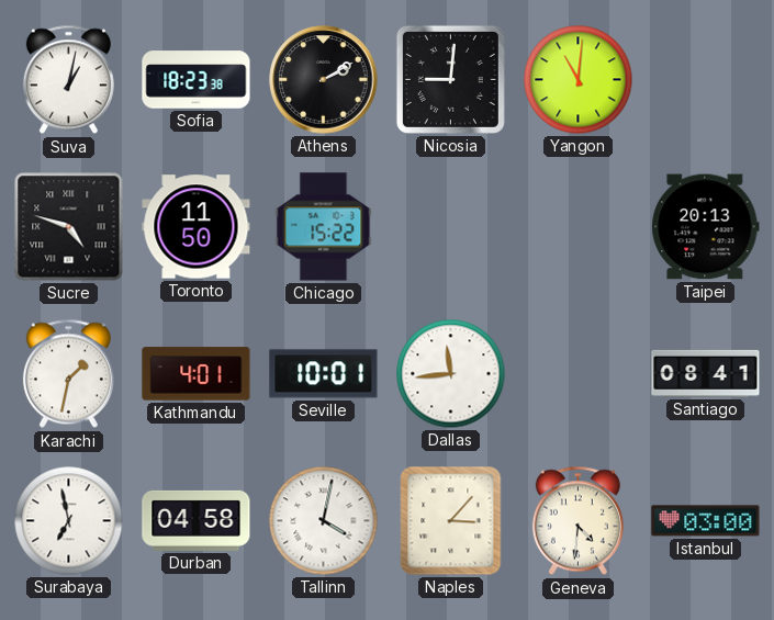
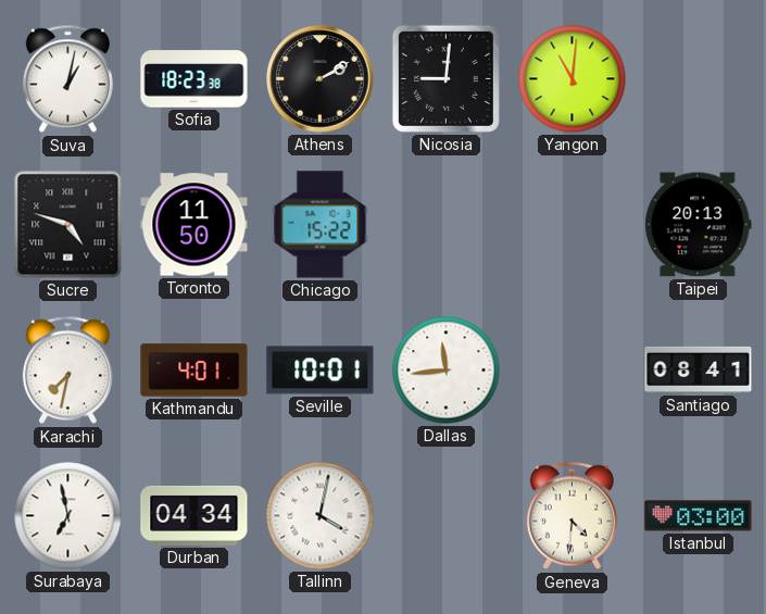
Karachi: 1:32 -> 7:32
Durban: 04:58 -> 04:34
Naples: 3:07 -> none
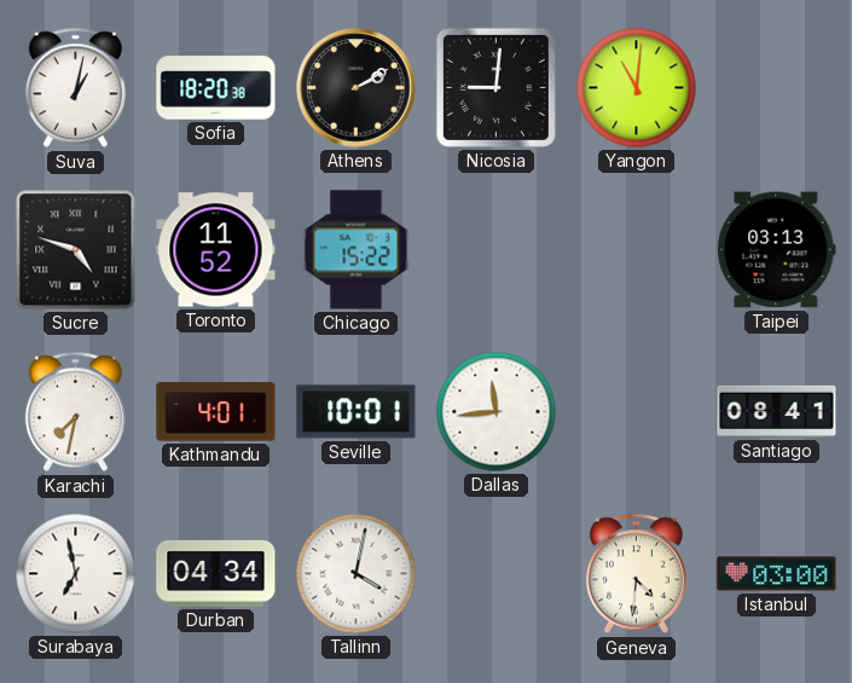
Sofia: 18:23 -> 18:20
Toronto: 11:50 -> 11:52
Taipei: 20:13 -> 03:13
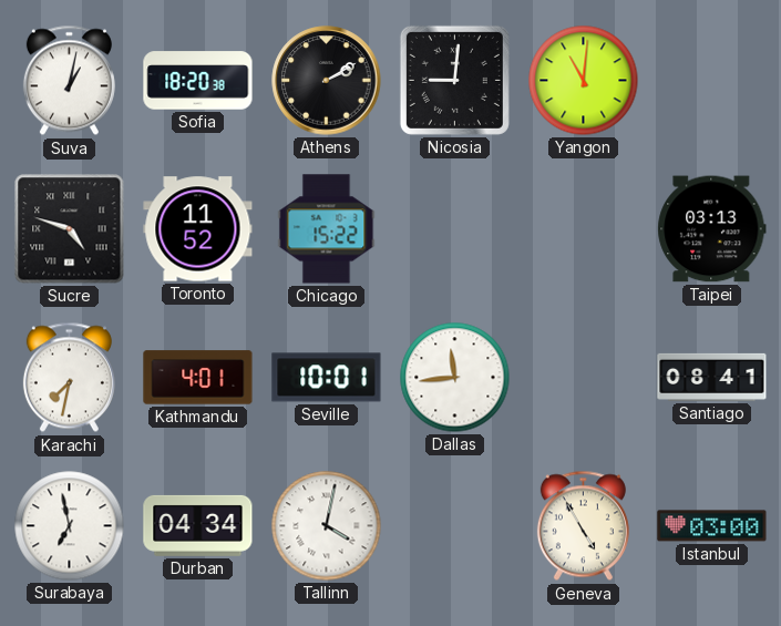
Geneva: 4:31 -> 4:55
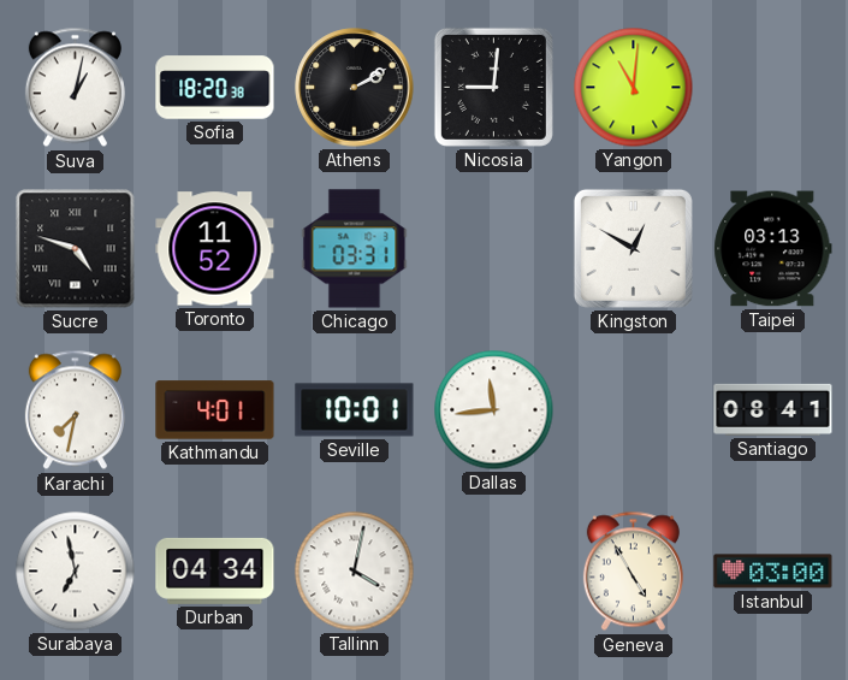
Chicago: 15:22 -> 03:31
Kingston: none -> 12:50
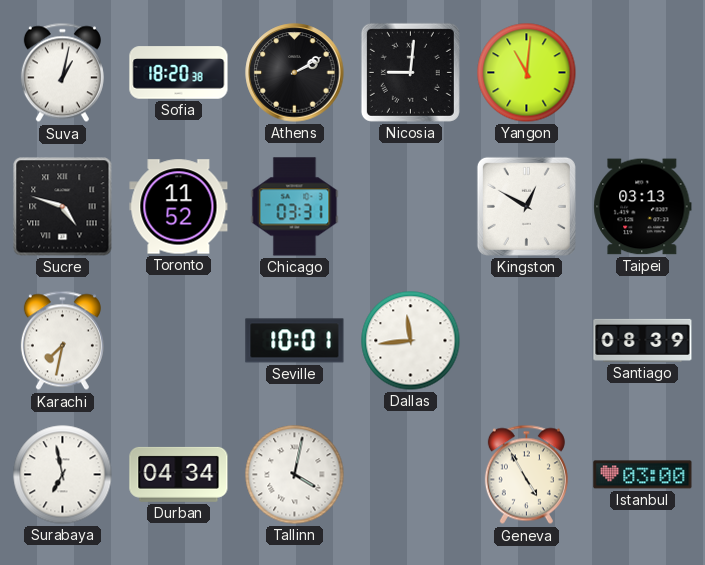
Kathmandu: 4:01 -> none
Santiago: 08:41 -> 08:39
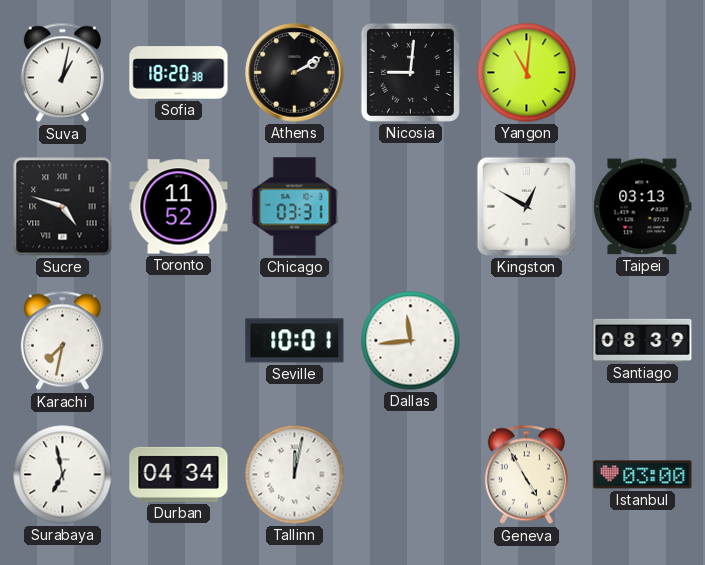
Tallinn: 4:02 -> 12:02
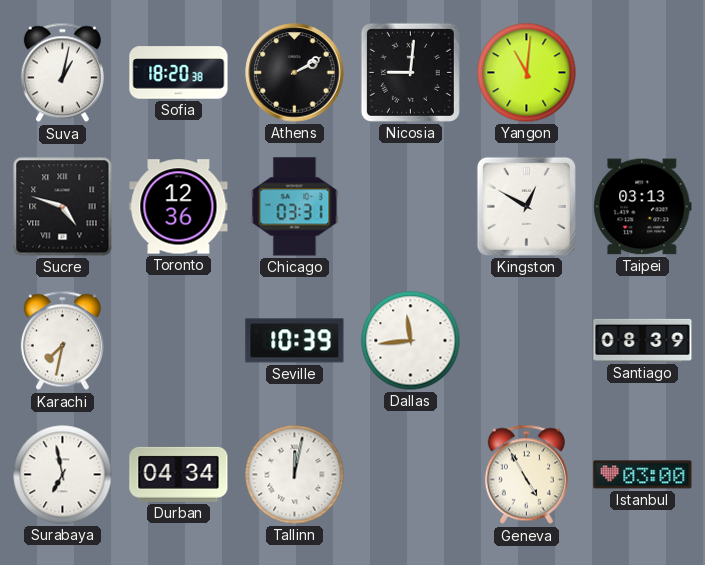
Toronto: 11:52 -> 12:36
Seville: 10:01 -> 10:39
